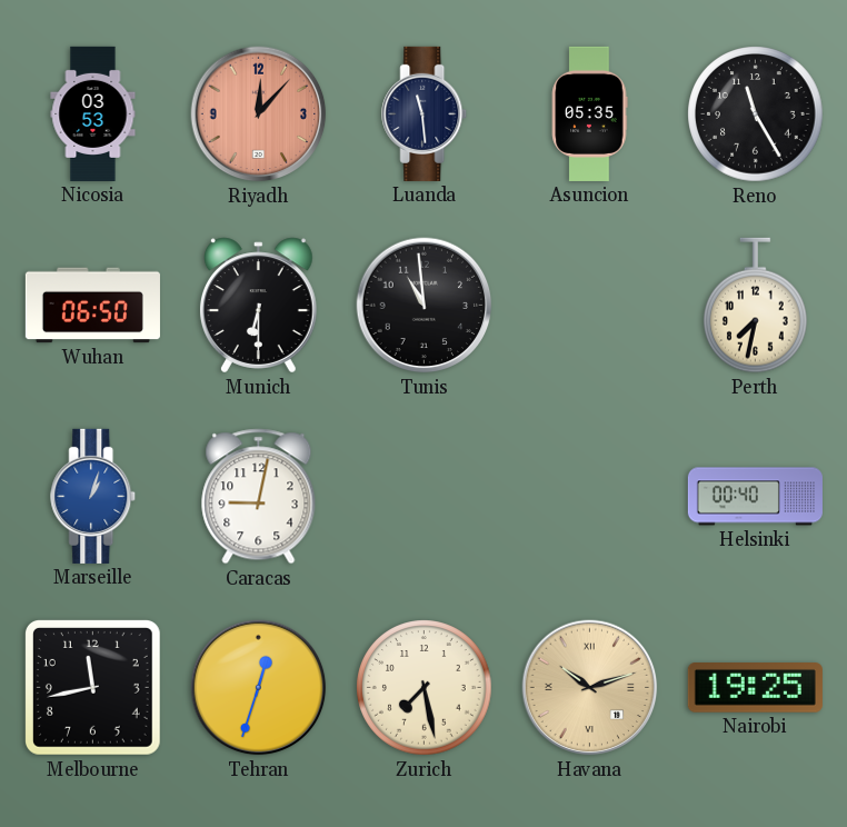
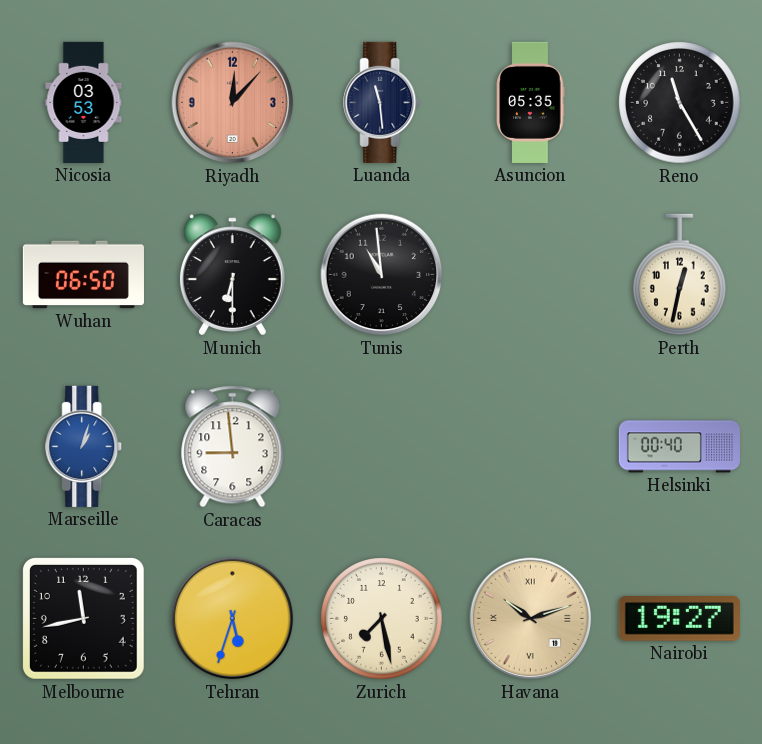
Perth: 7:32 -> 12:32
Caracas: 9:02 -> 8:59
Tehran: 12:33 -> 5:33
Nairobi: 19:25 -> 19:27
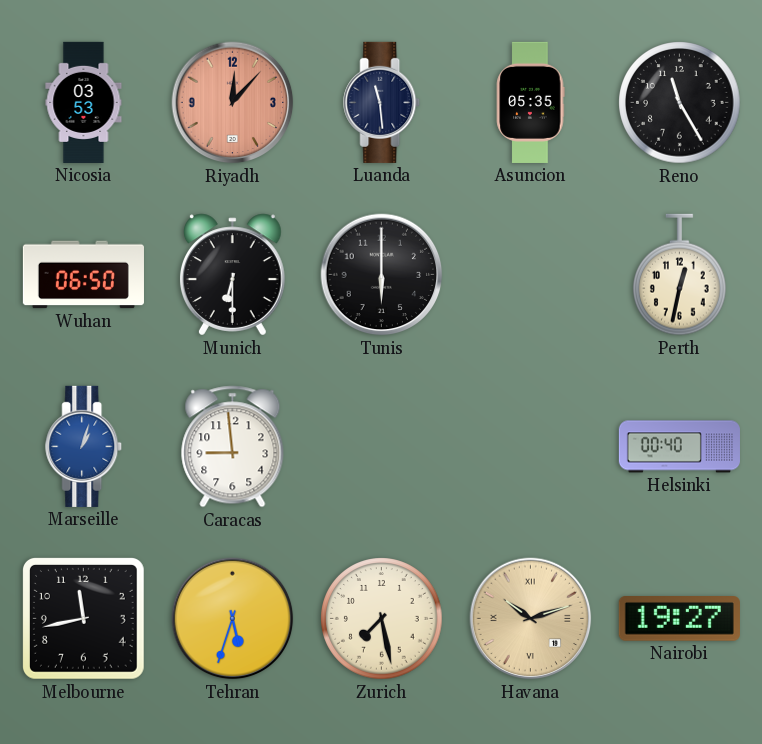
Tunis: 10:59 -> 6:00
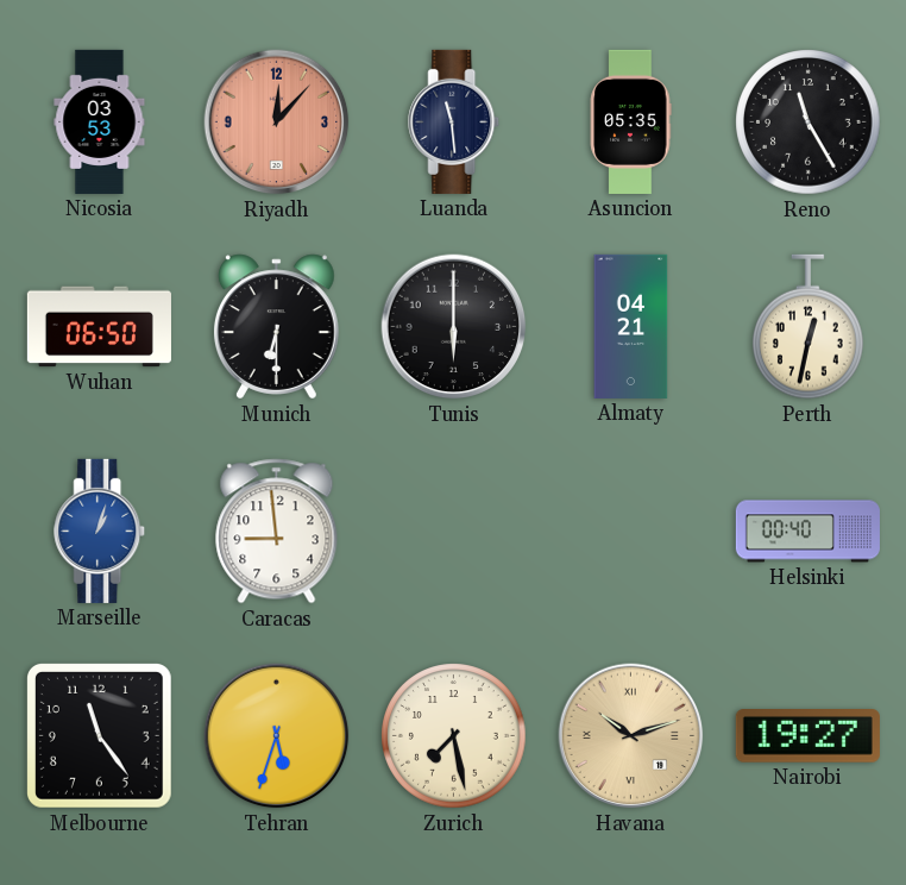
Almaty: none -> 04:21
Melbourne: 11:43 -> 11:24
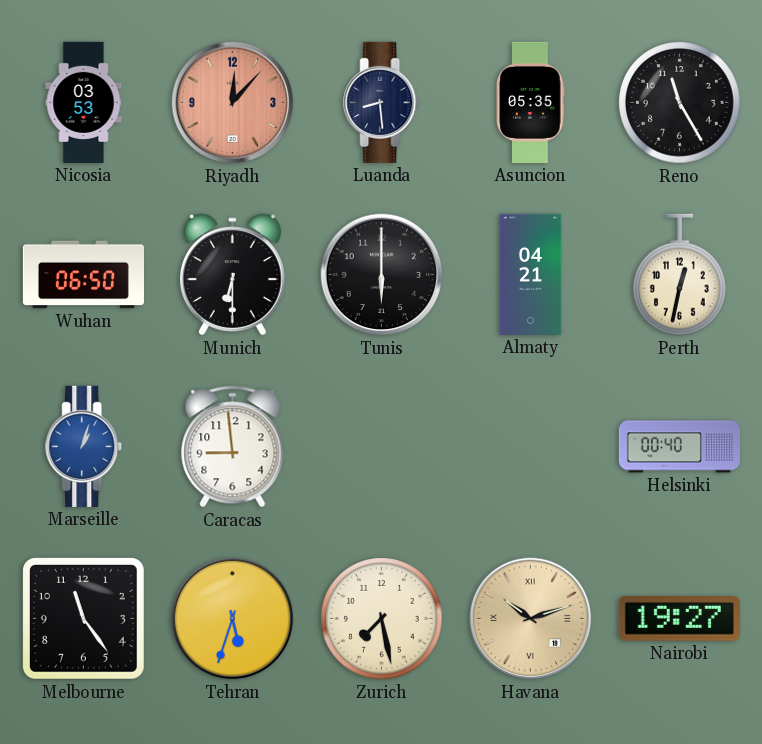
Luanda: 11:29 -> 8:29
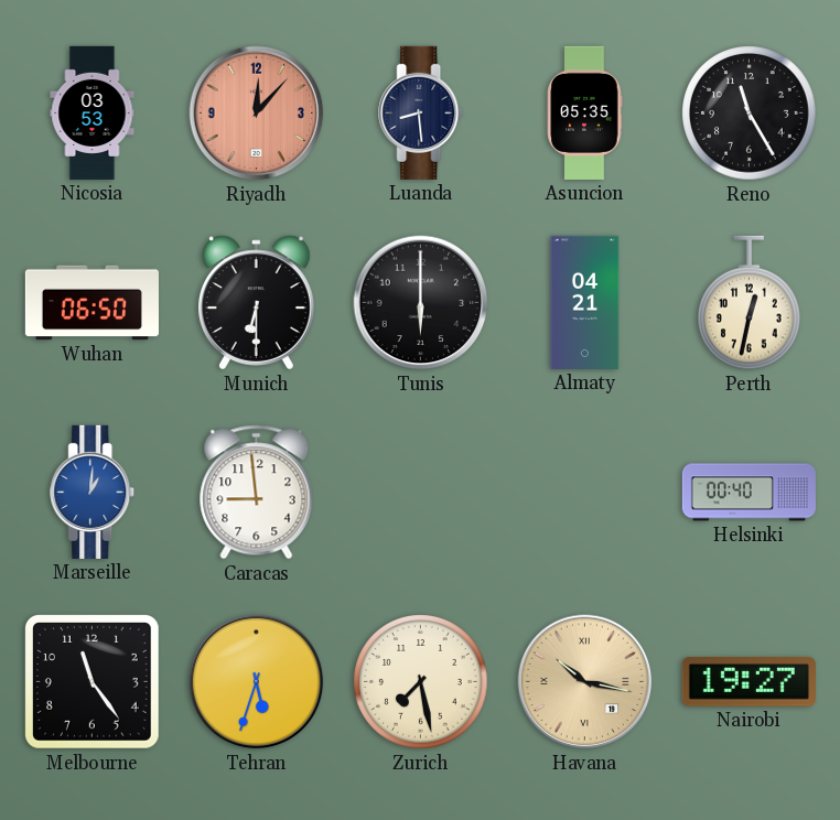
Marseille: 1:03 -> 1:01
Havana: 10:12 -> 10:17
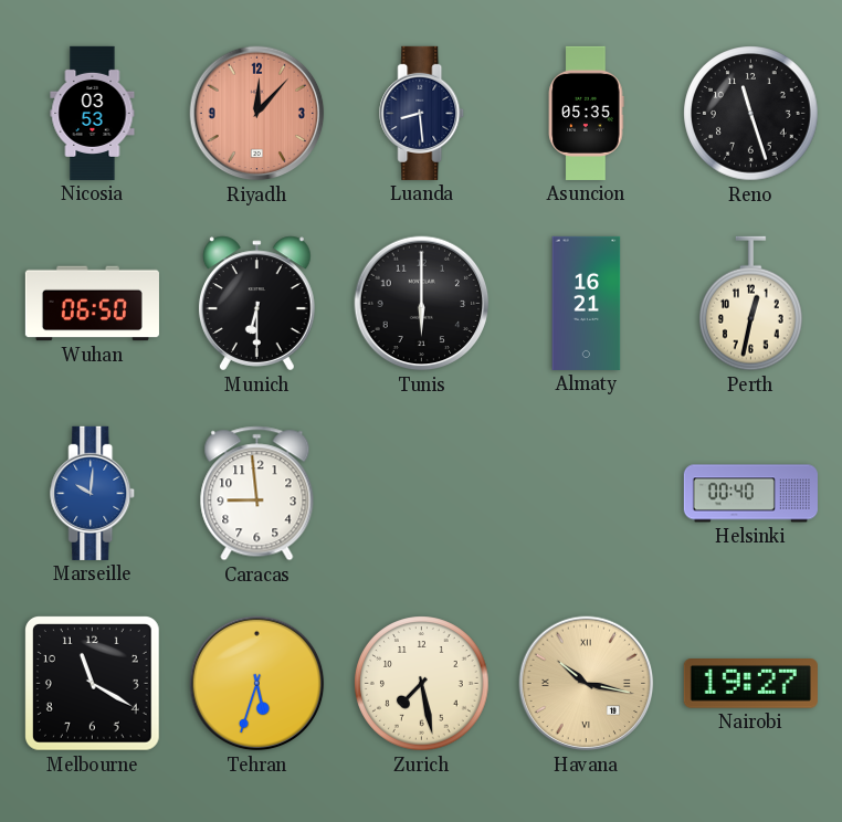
Reno: 11:25 -> 11:27
Almaty: 04:21 -> 16:21
Marseille: 1:01 -> 10:01
Melbourne: 11:24 -> 11:20
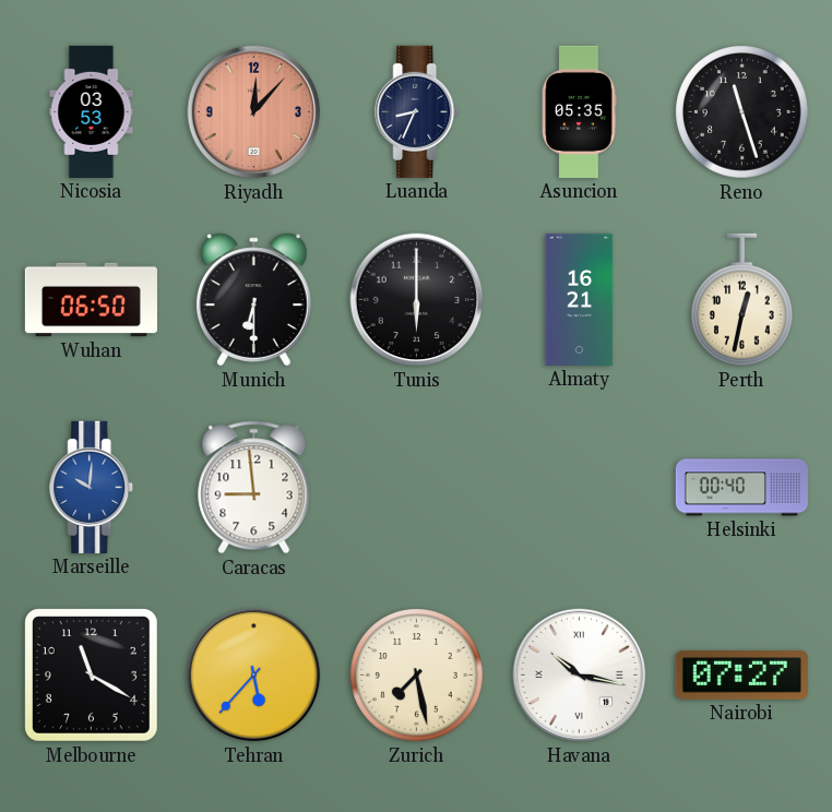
Luanda: 8:29 -> 8:34
Tehran: 5:33 -> 5:37
Havana dial: champagne -> white
Nairobi: 19:27 -> 07:27
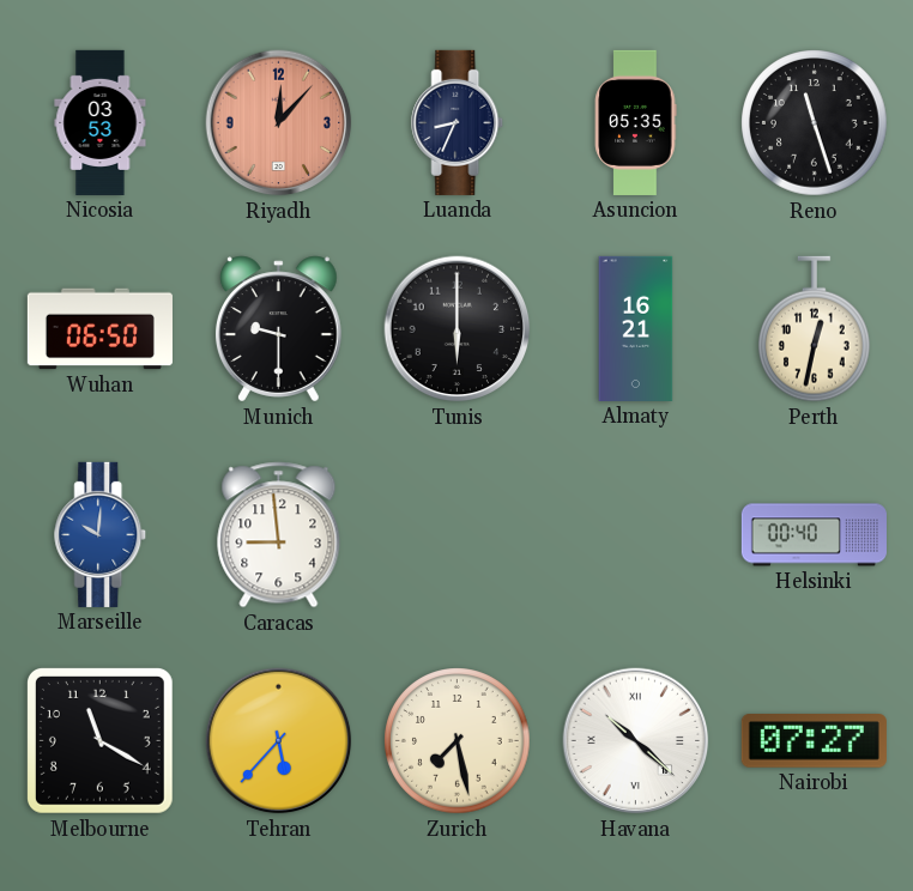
Munich: 6:30 -> 9:30
Havana: 10:17 -> 10:22
